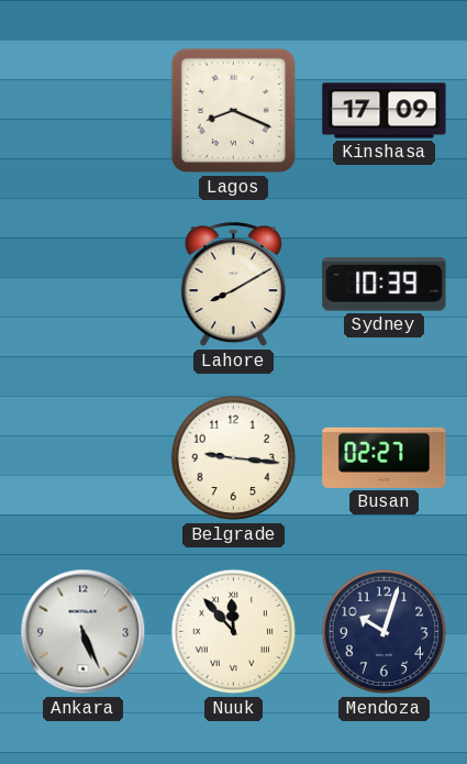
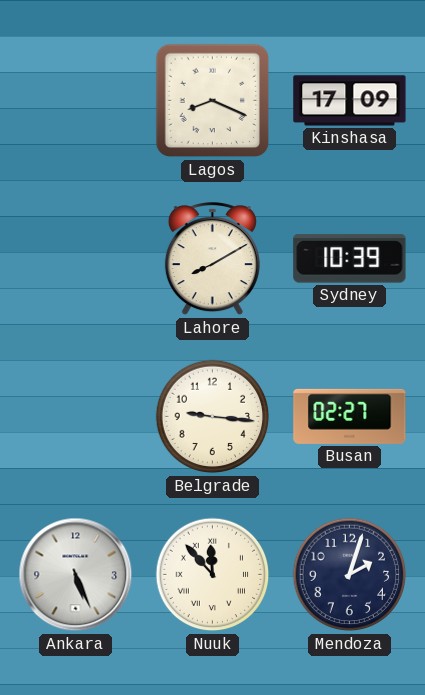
Mendoza: 10:03 -> 2:03
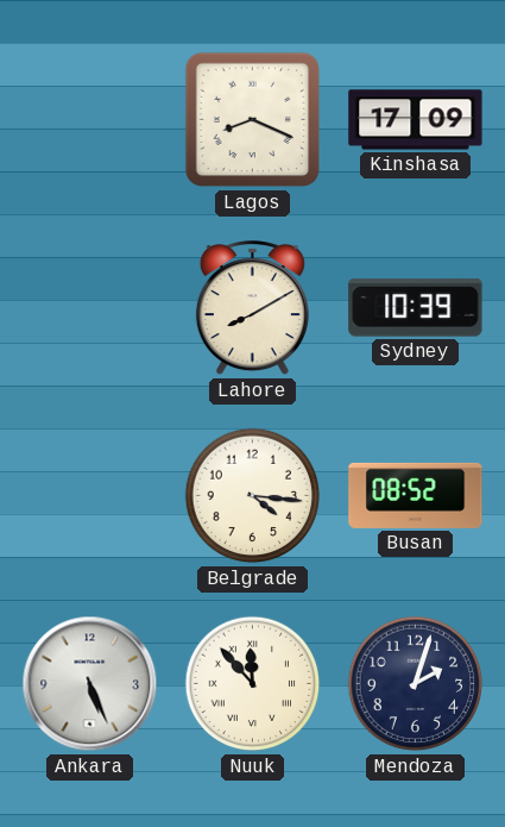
Belgrade: 9:16 -> 4:16
Busan: 02:27 -> 08:52
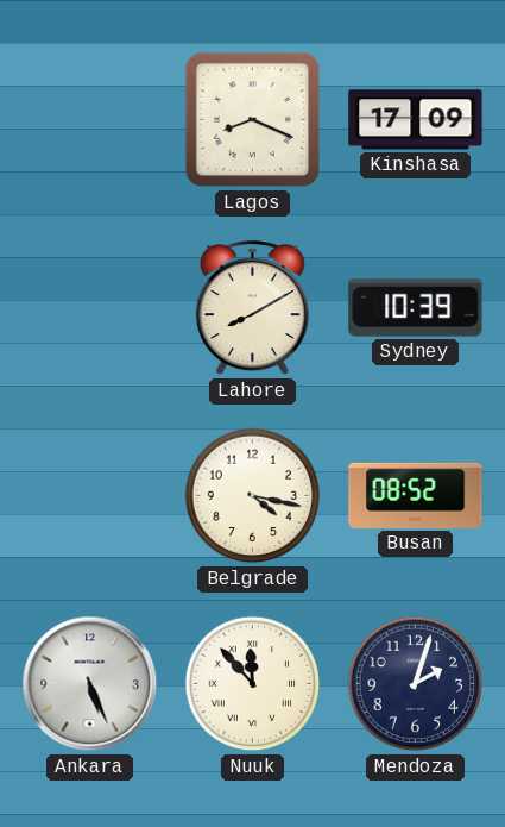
Belgrade: 4:16 -> 4:17
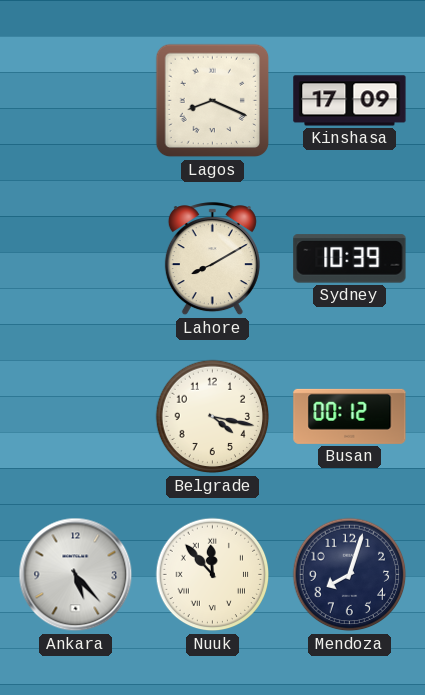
Busan: 08:52 -> 00:12
Ankara: 5:26 -> 5:23
Mendoza: 2:03 -> 8:03
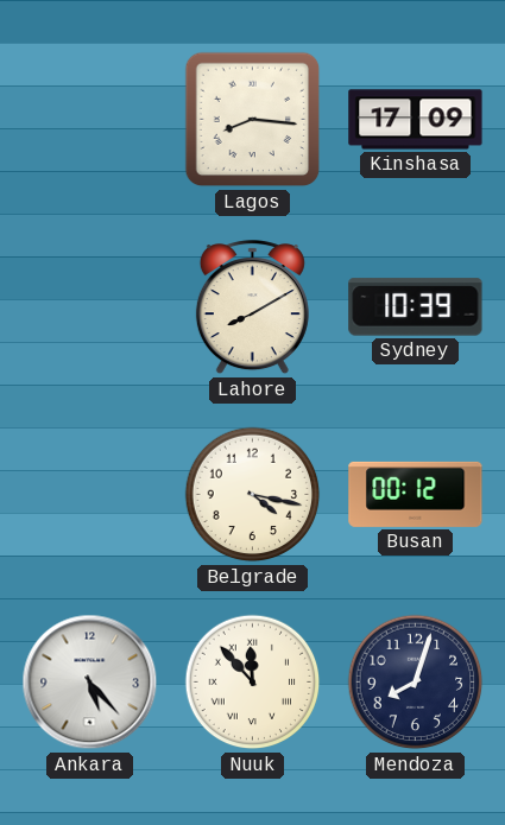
Lagos: 8:19 -> 8:16
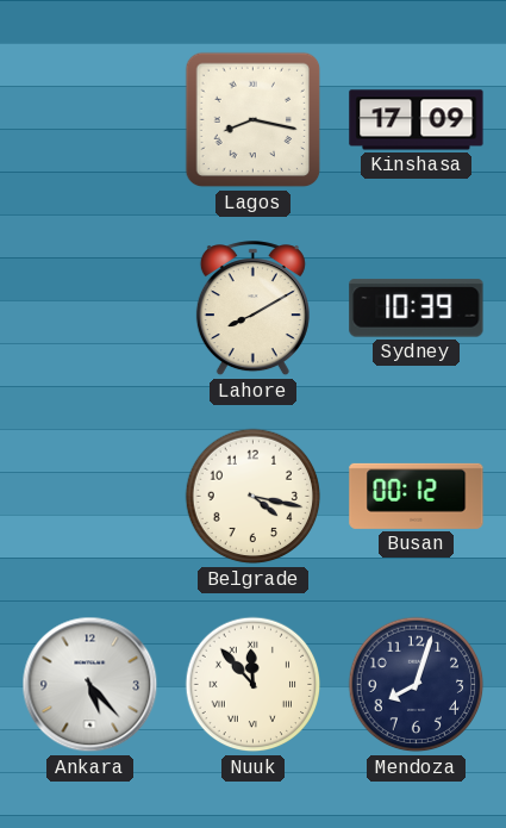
Lagos: 8:16 -> 8:17
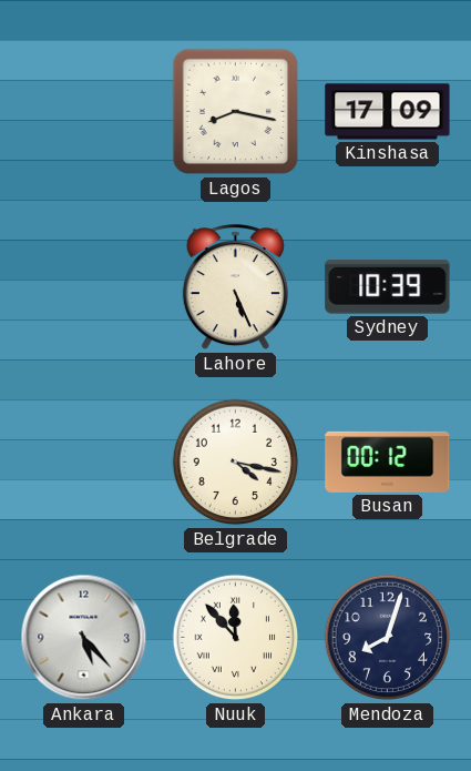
Lahore: 8:10 -> 5:26
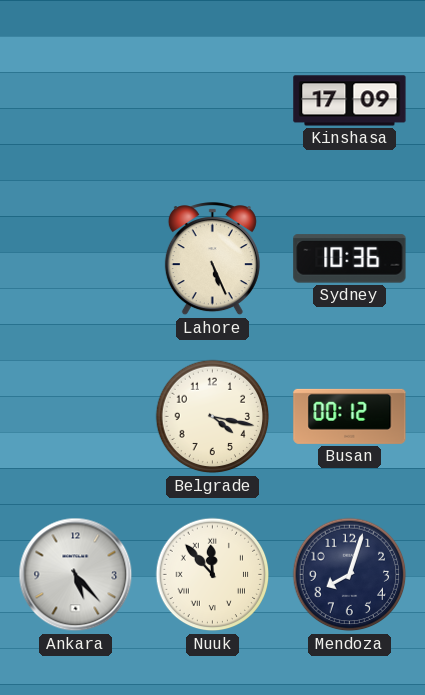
Lagos: 8:17 -> none
Sydney: 10:39 -> 10:36
